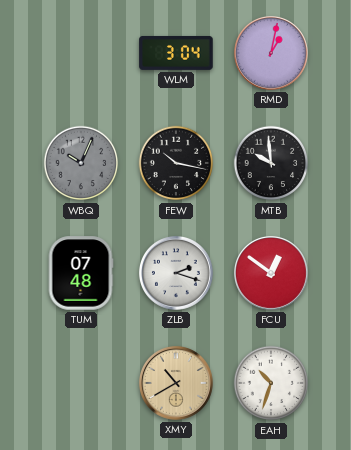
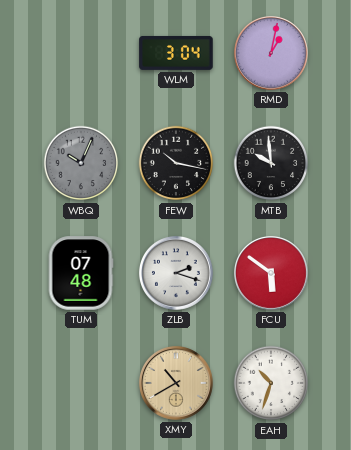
FCU: 12:51 -> 5:51
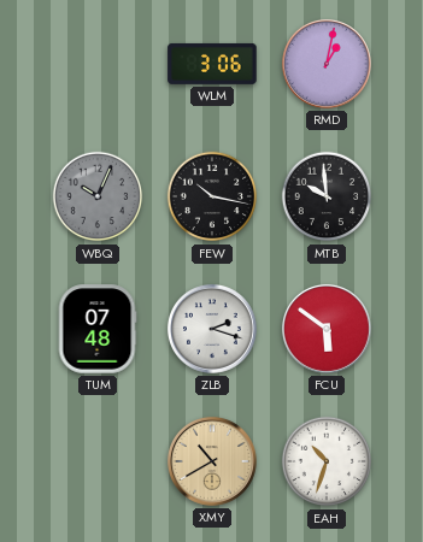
WLM: 3:04 -> 3:06
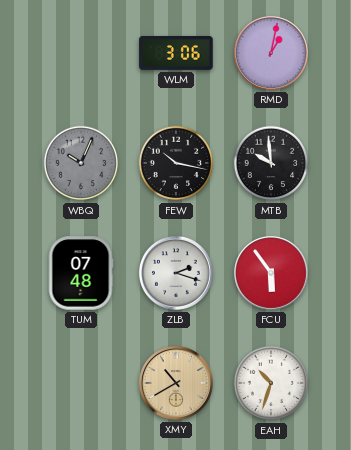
FCU: 5:51 -> 5:54
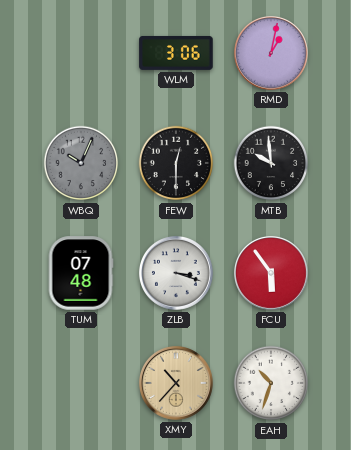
FEW: 10:17 -> 12:30
ZLB: 2:18 -> 3:18
XMY: 10:40 -> 10:37
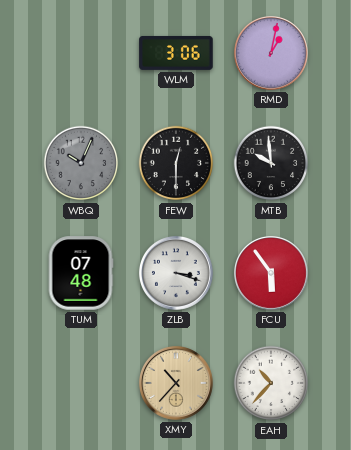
EAH: 10:33 -> 10:37
